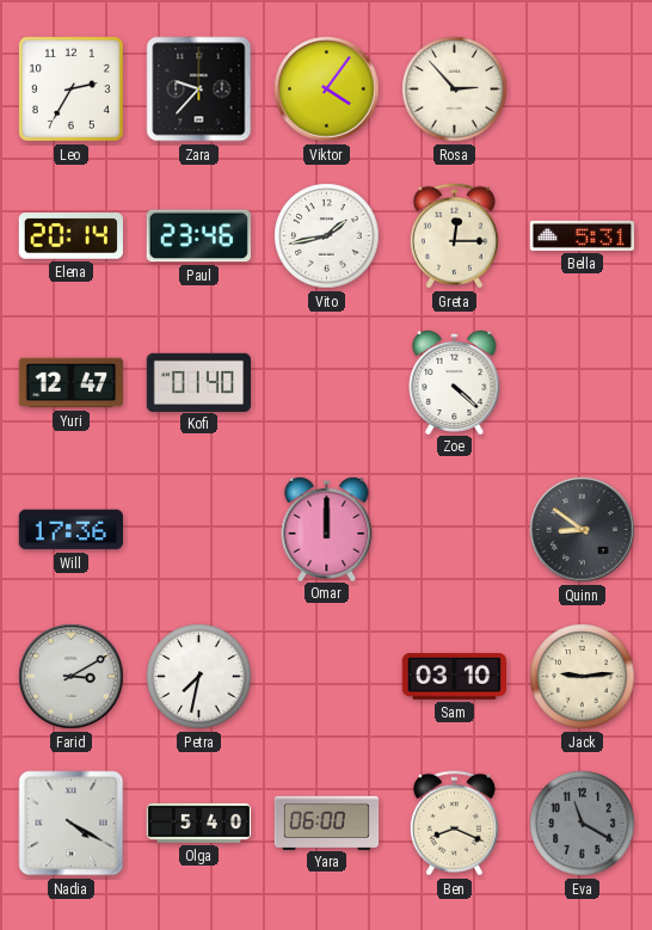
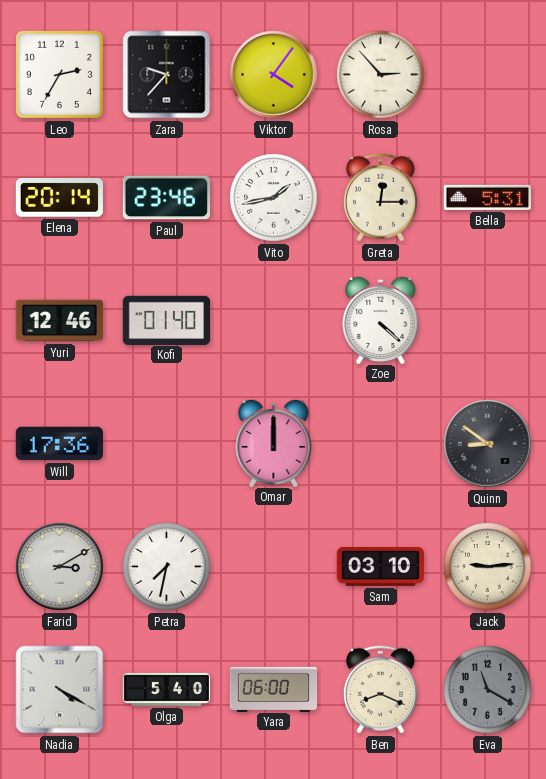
Yuri: 12:47 -> 12:46
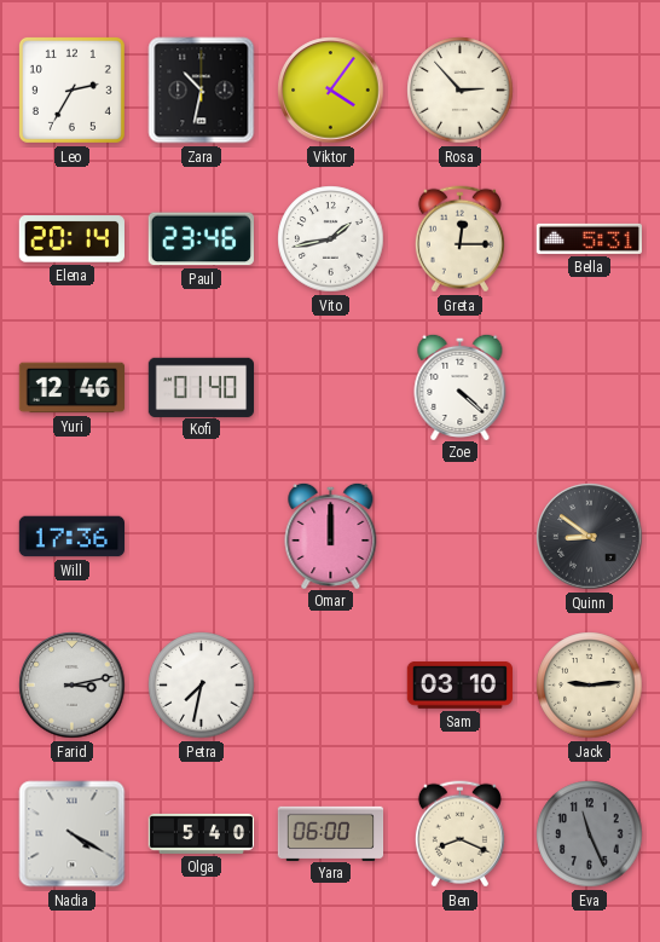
Zara: 9:37 -> 10:32
Farid: 3:10 -> 3:13
Eva: 11:20 -> 11:26
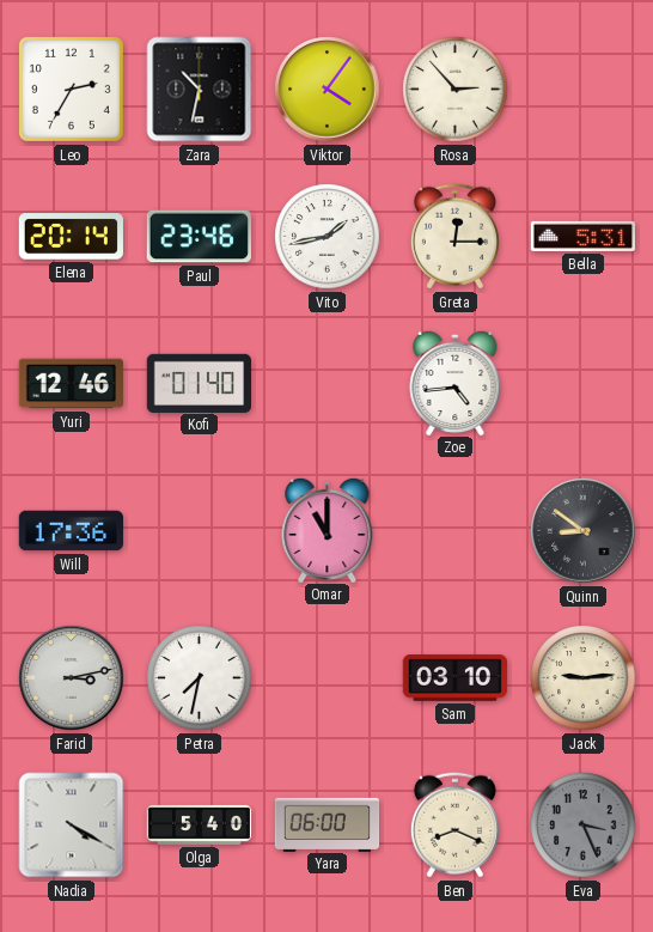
Zoe: 4:22 -> 4:44
Omar: 12:00 -> 11:00
Eva: 11:26 -> 3:26
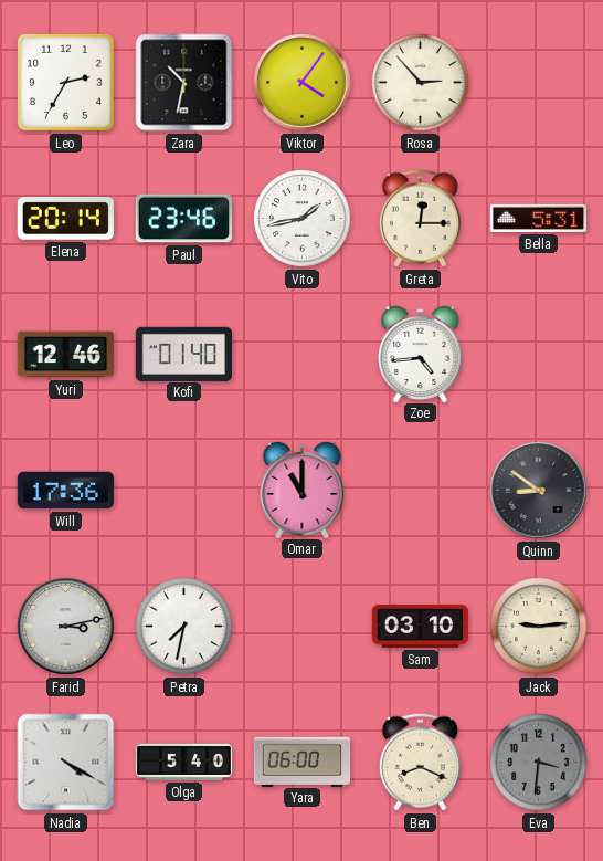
Eva: 3:26 -> 3:31
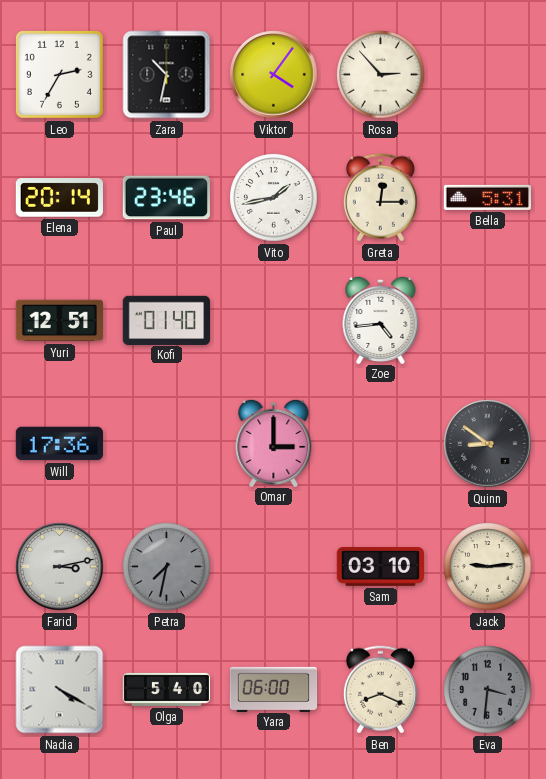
Yuri: 12:46 -> 12:51
Omar: 11:00 -> 3:00
Petra dial: white -> grey
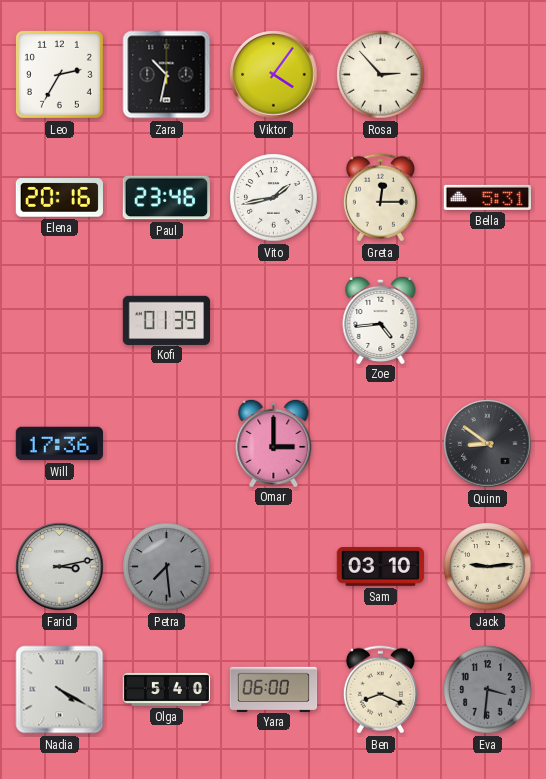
Elena: 20:14 -> 20:16
Yuri: 12:51 -> none
Kofi: 01:40 -> 01:39
Petra: 7:32 -> 7:29
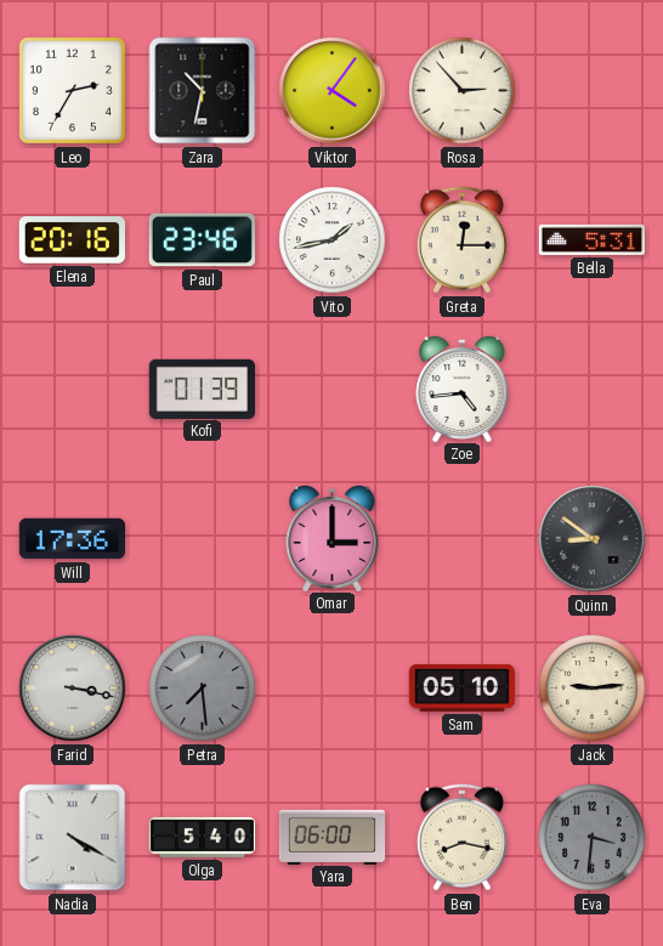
Farid: 3:13 -> 3:17
Sam: 03:10 -> 05:10
Ben: 8:19 -> 8:17
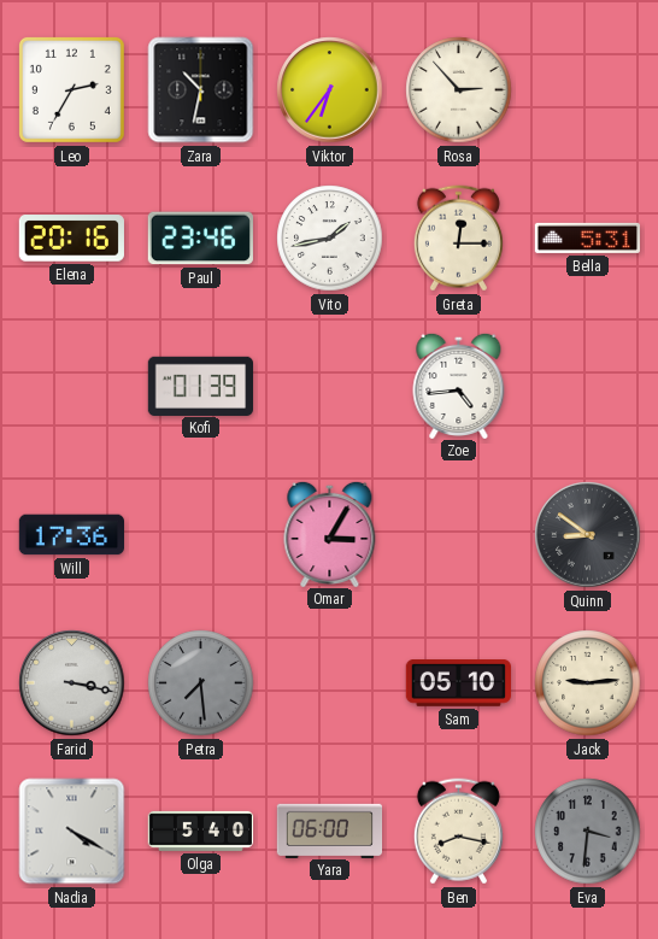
Viktor: 4:06 -> 6:36
Omar: 3:00 -> 3:05
